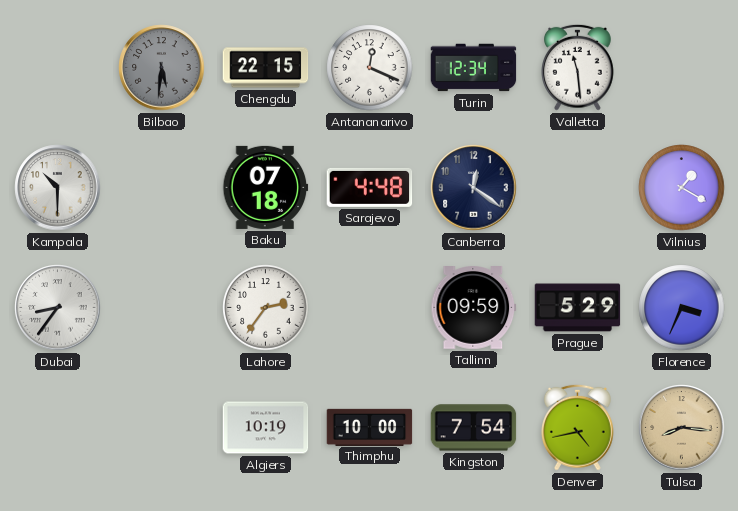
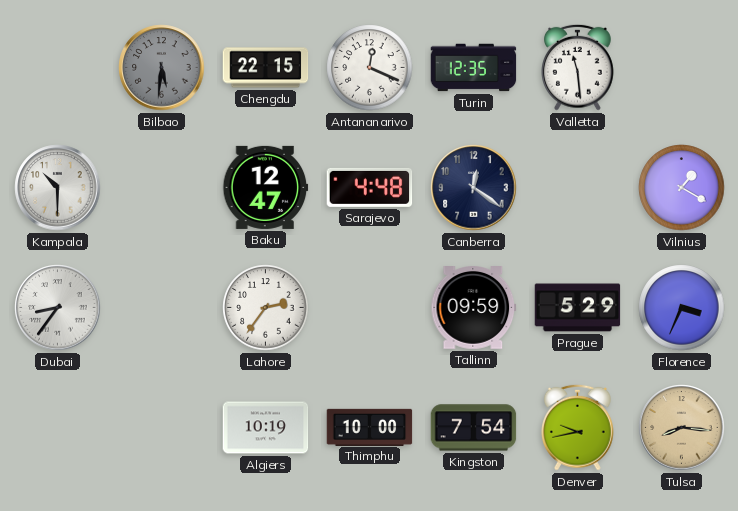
Turin: 12:34 -> 12:35
Baku: 07:18 -> 12:47
Denver: 4:43 -> 9:43
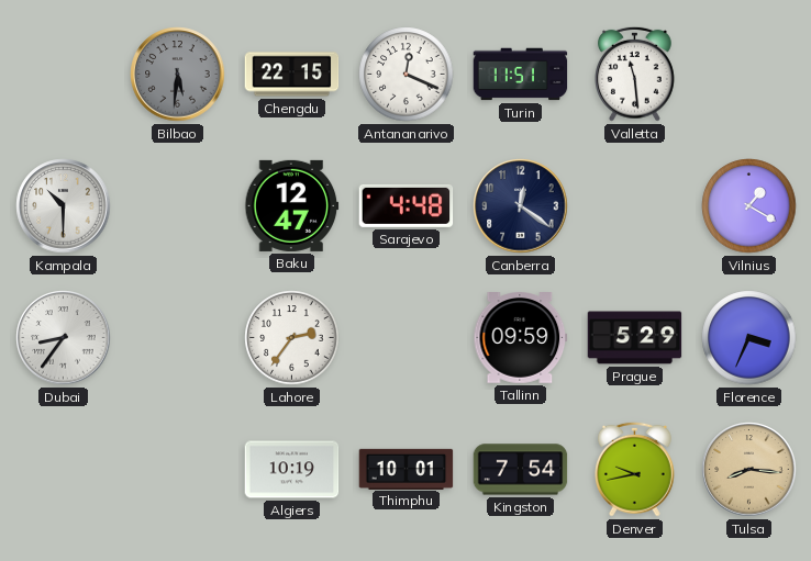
Turin: 12:35 -> 11:51
Thimphu: 10:00 -> 10:01
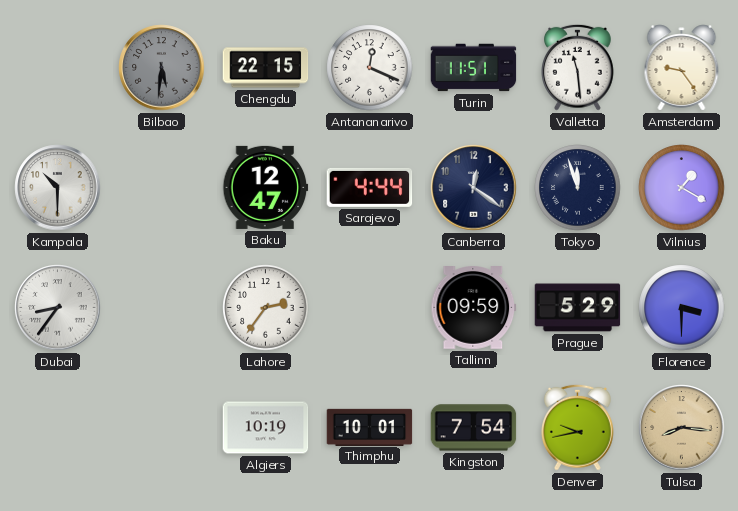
Amsterdam: none -> 9:24
Sarajevo: 4:48 -> 4:44
Tokyo: none -> 11:57
Florence: 3:34 -> 3:30
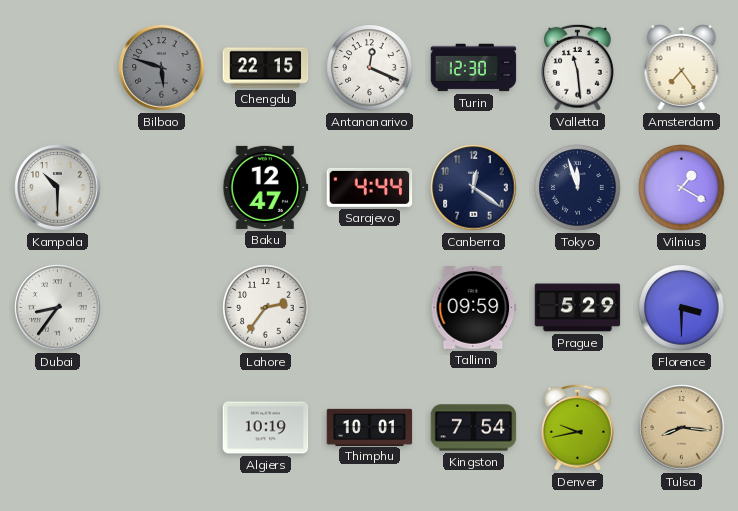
Bilbao: 5:31 -> 5:48
Turin: 11:51 -> 12:30
Amsterdam: 9:24 -> 7:24
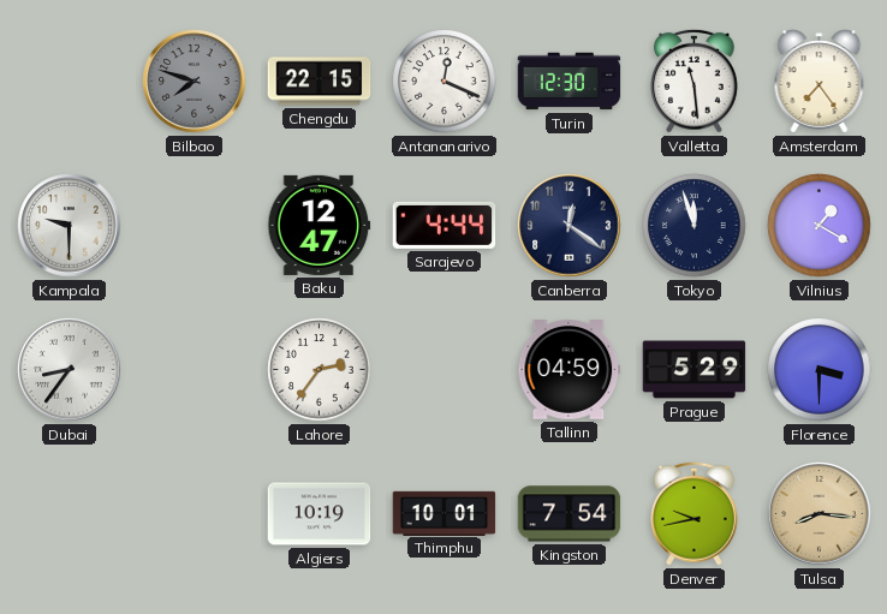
Bilbao: 5:48 -> 7:48
Kampala: 10:30 -> 9:30
Tallinn: 09:59 -> 04:59
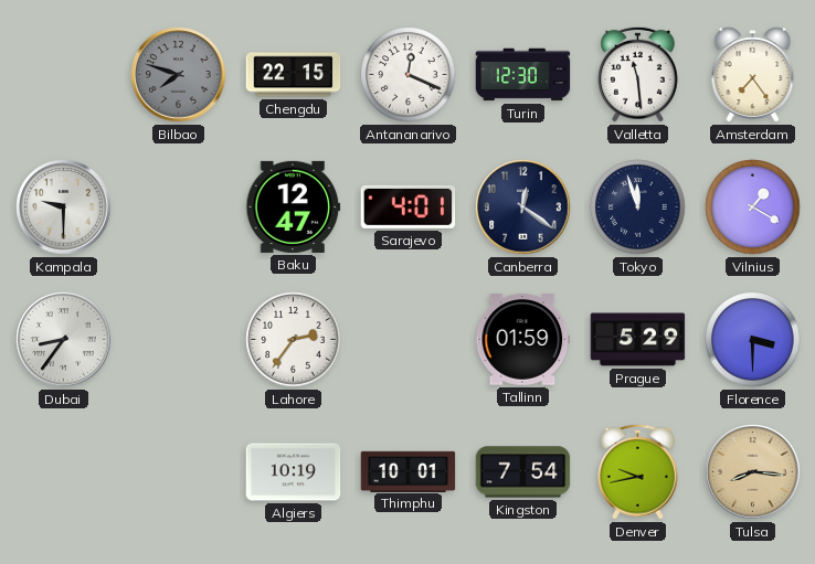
Sarajevo: 4:44 -> 4:01
Tallinn: 04:59 -> 01:59
